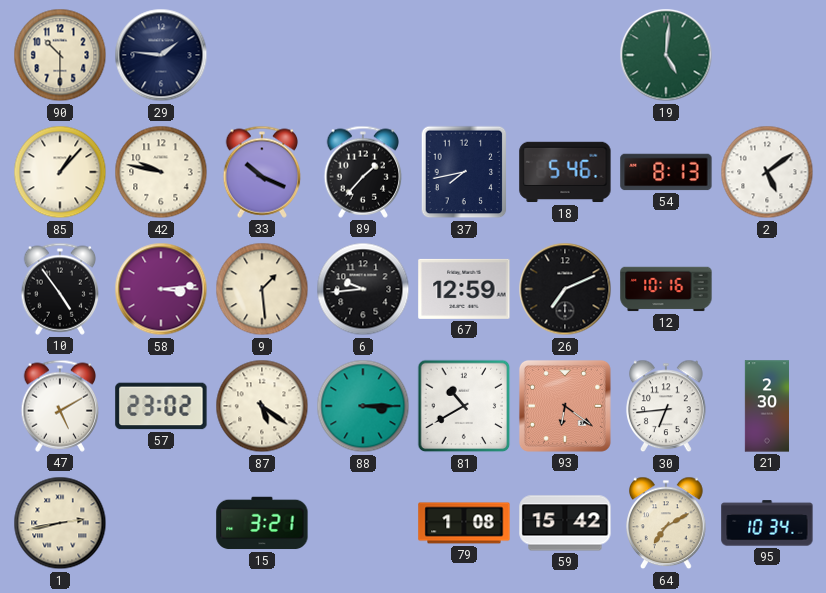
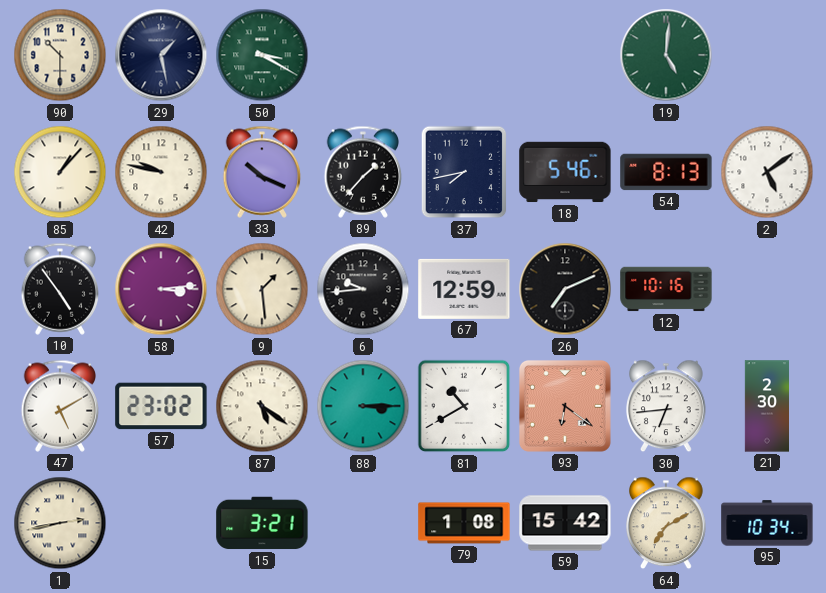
29: 1:46 -> 1:28
50: none -> 3:20
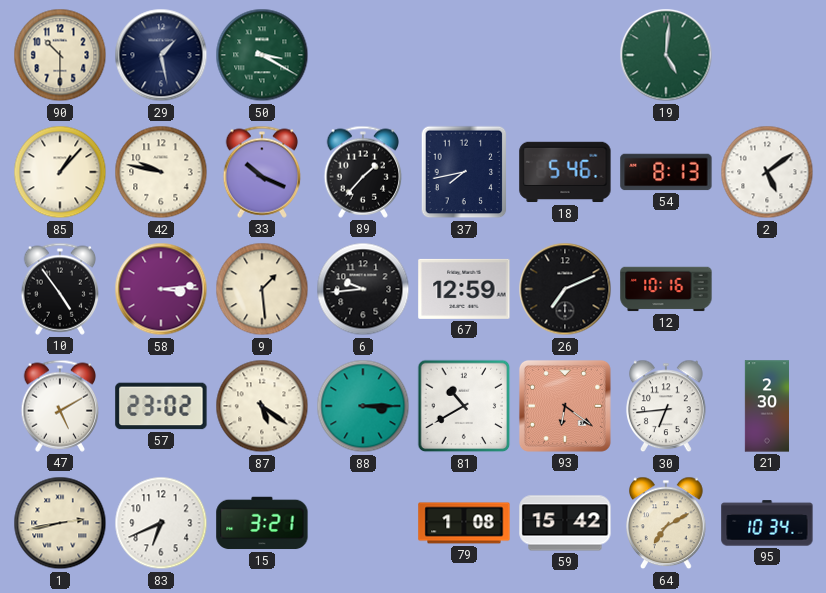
83: none -> 6:41
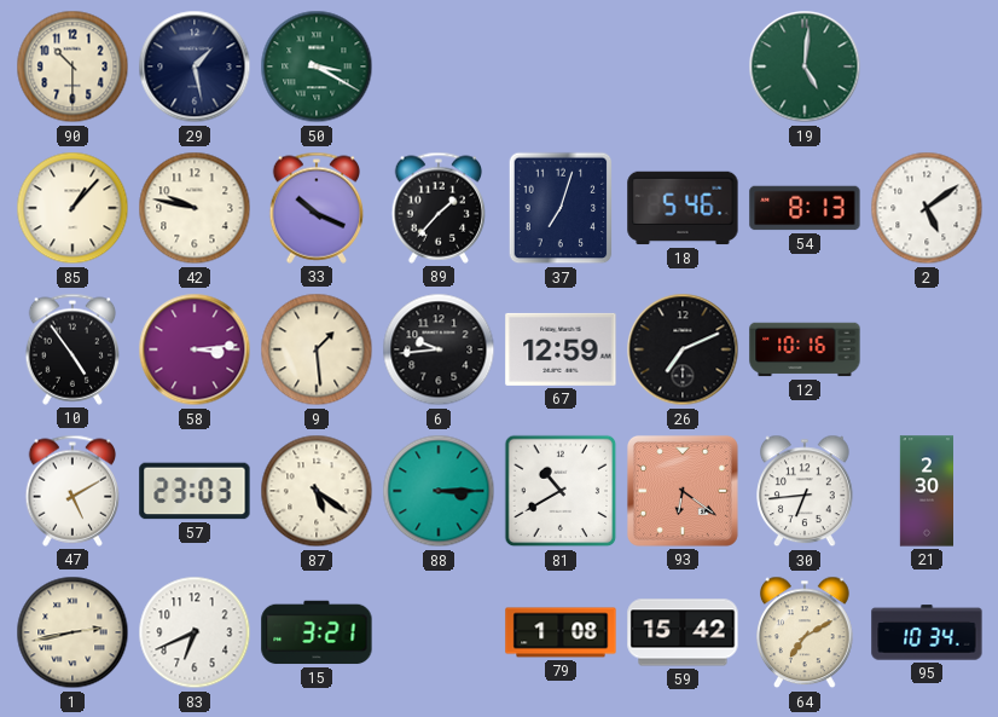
37: 7:43 -> 7:03
57: 23:02 -> 23:03
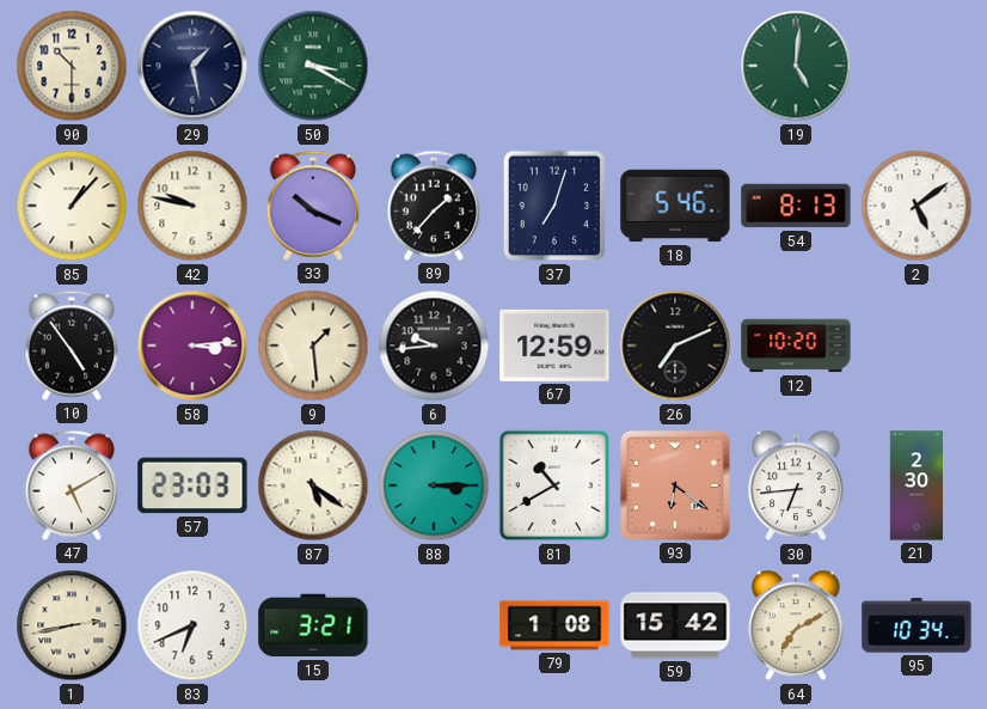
12: 10:16 -> 10:20
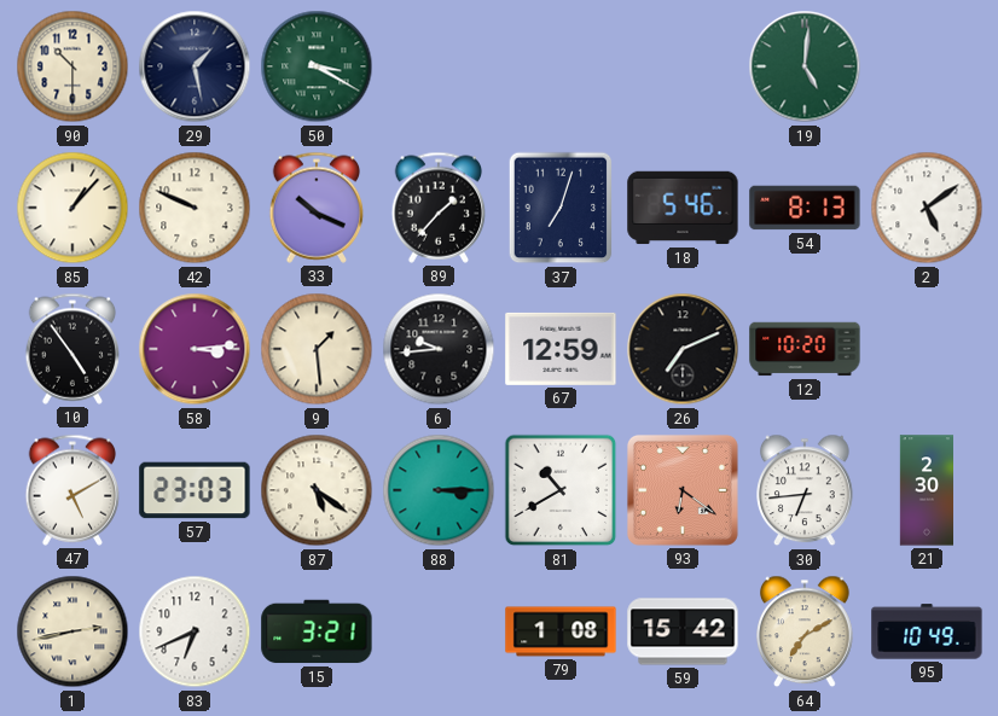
42: 9:47 -> 9:49
95: 10:34 -> 10:49
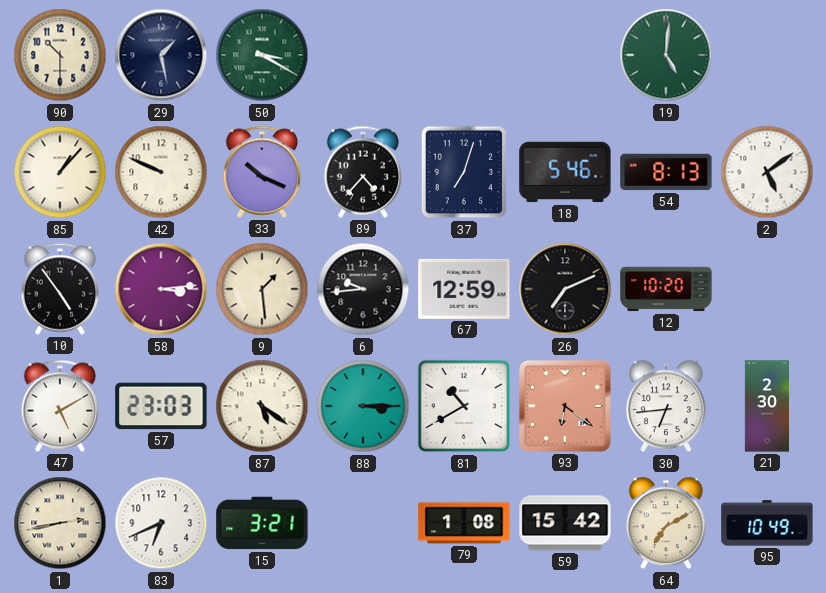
89: 1:37 -> 4:37
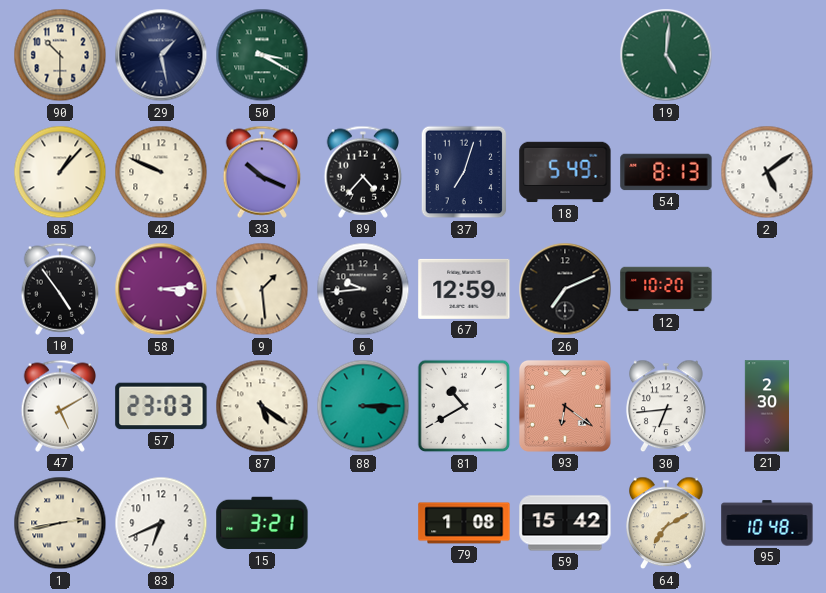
18: 5:46 -> 5:49
95: 10:49 -> 10:48
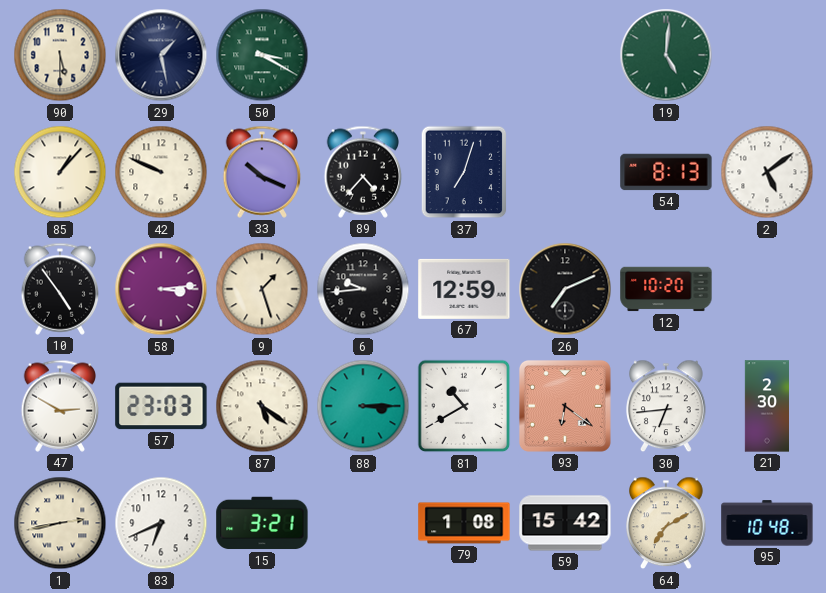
90: 10:30 -> 5:30
18: 5:49 -> none
9: 1:29 -> 1:27
47: 5:10 -> 2:50
